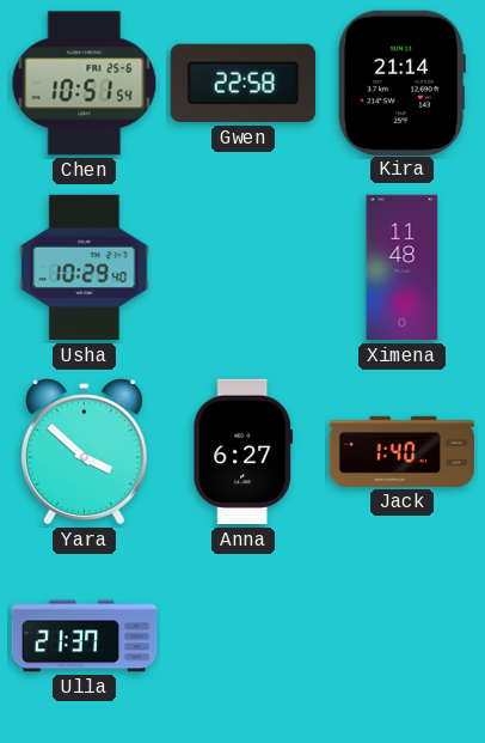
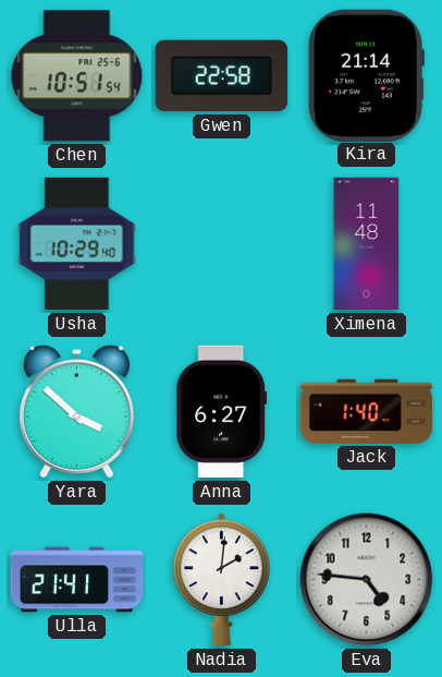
Ulla: 21:37 -> 21:41
Nadia: none -> 2:01
Eva: none -> 4:46
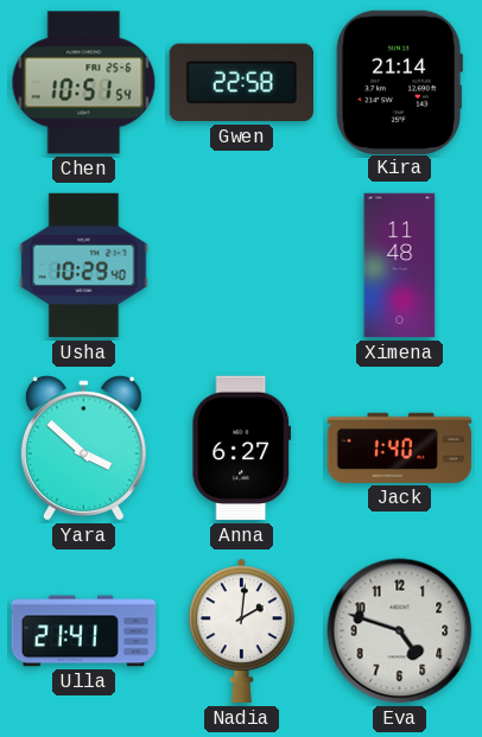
Eva: 4:46 -> 4:48
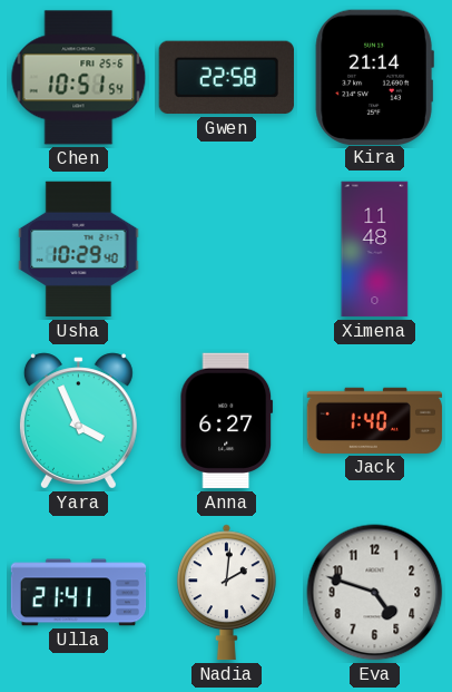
Yara: 3:52 -> 3:56
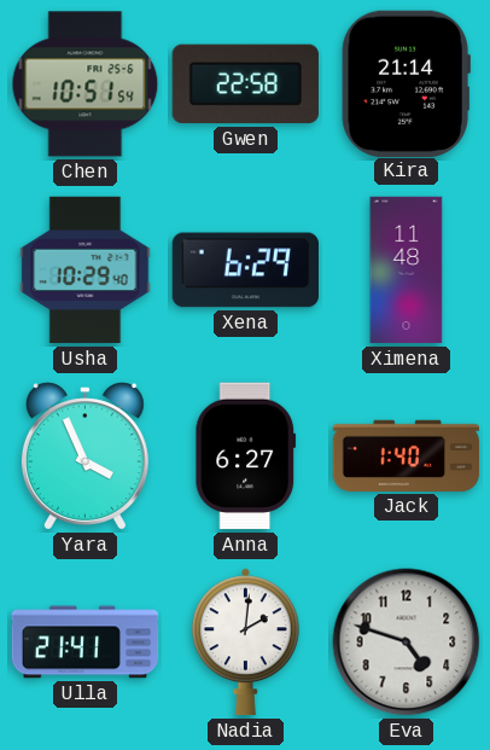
Xena: none -> 6:29
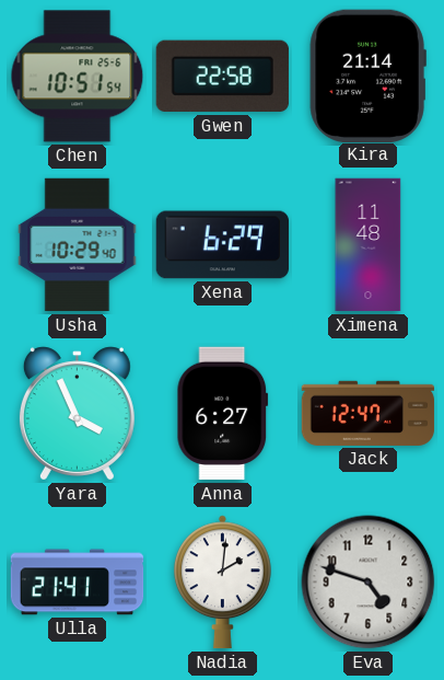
Jack: 1:40 -> 12:47
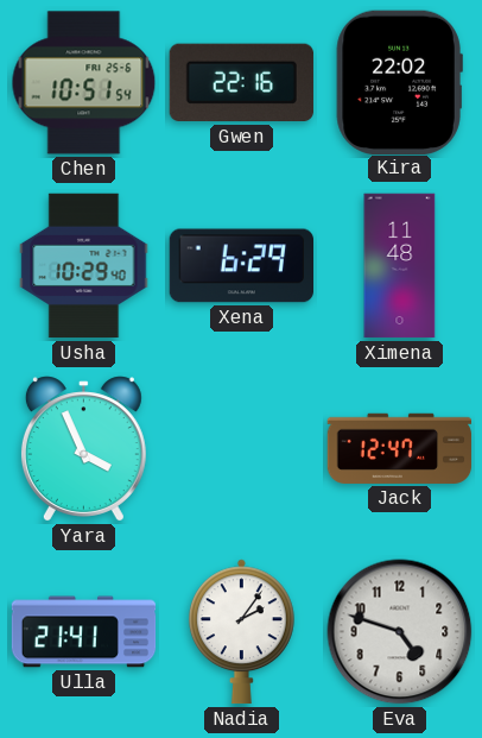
Gwen: 22:58 -> 22:16
Kira: 21:14 -> 22:02
Anna: 6:27 -> none
Nadia: 2:01 -> 2:06
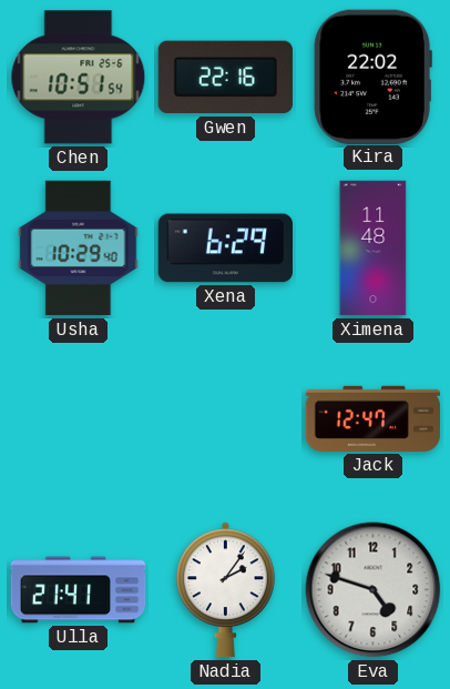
Yara: 3:56 -> none
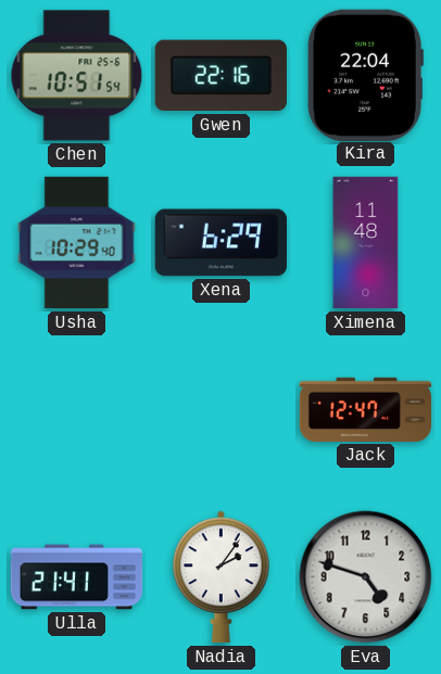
Kira: 22:02 -> 22:04
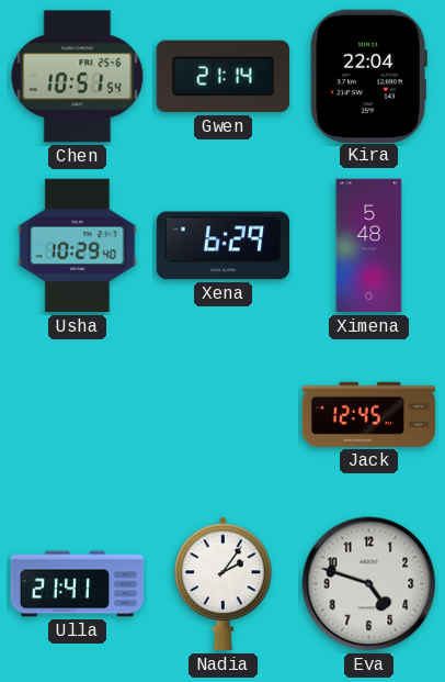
Gwen: 22:16 -> 21:14
Ximena: 11:48 -> 5:48
Jack: 12:47 -> 12:45
